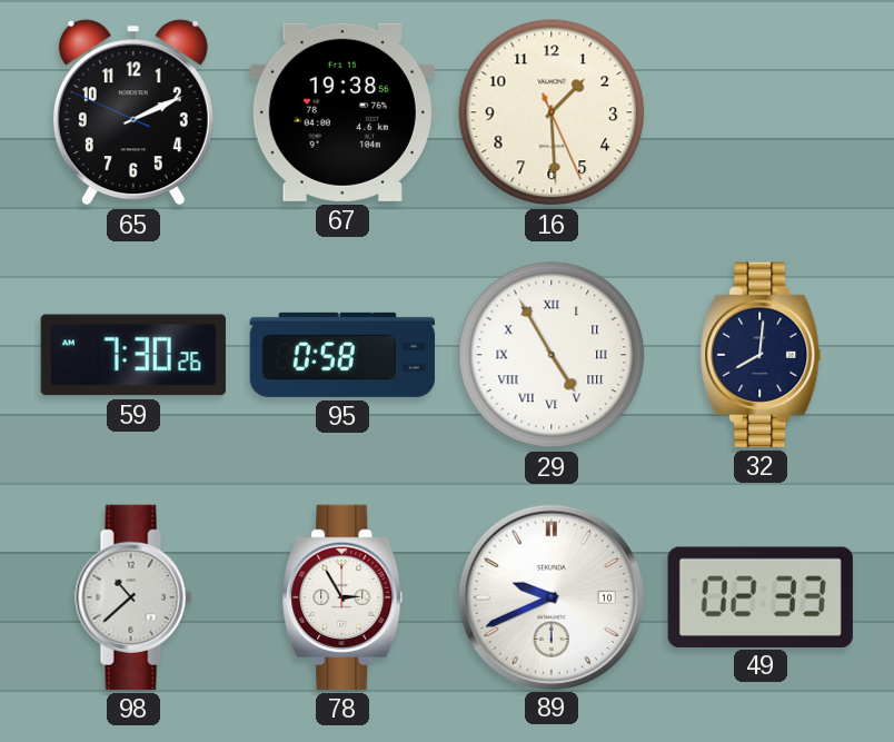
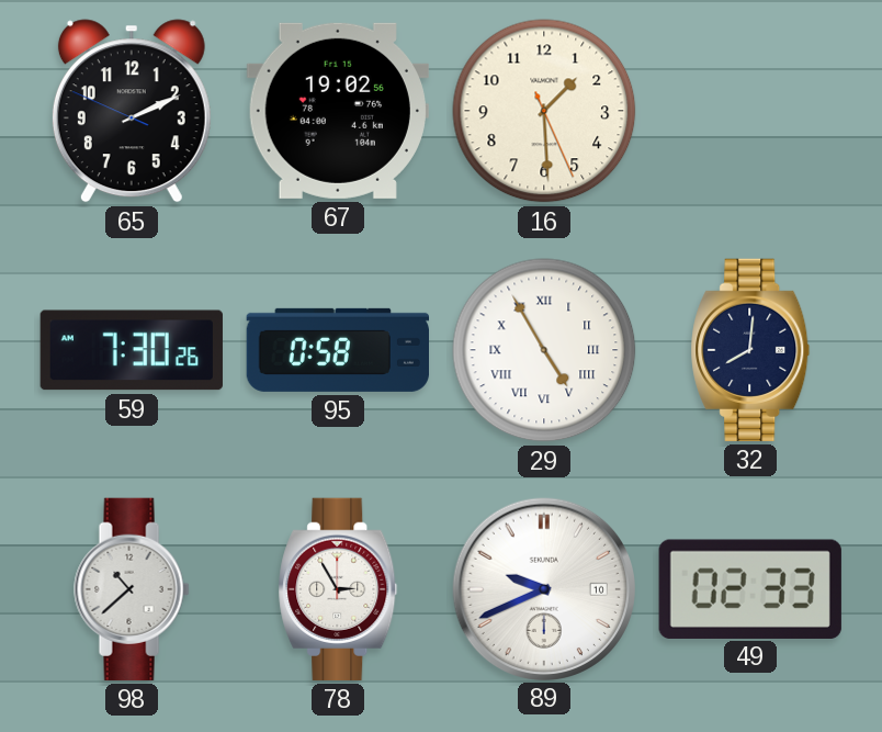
67: 19:38 -> 19:02
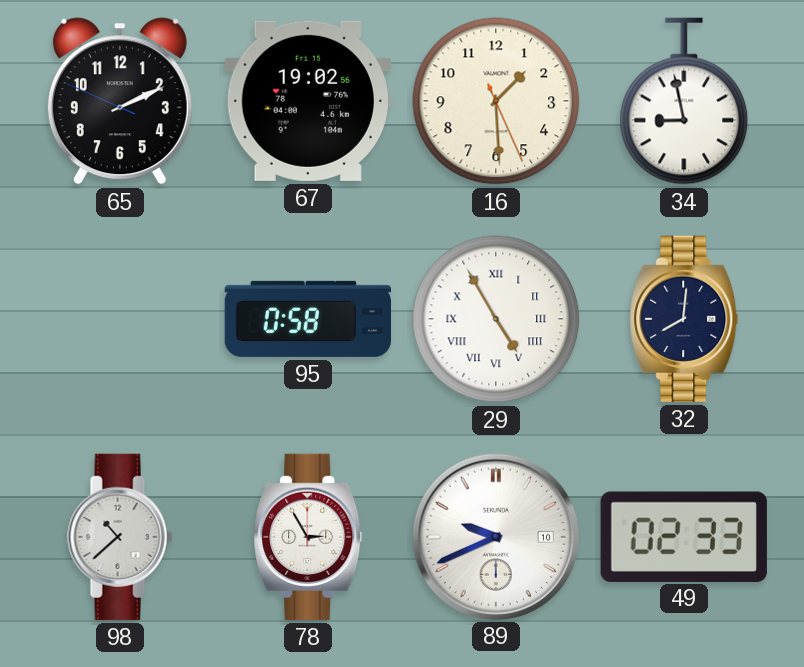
34: none -> 8:58
59: 7:30 -> none
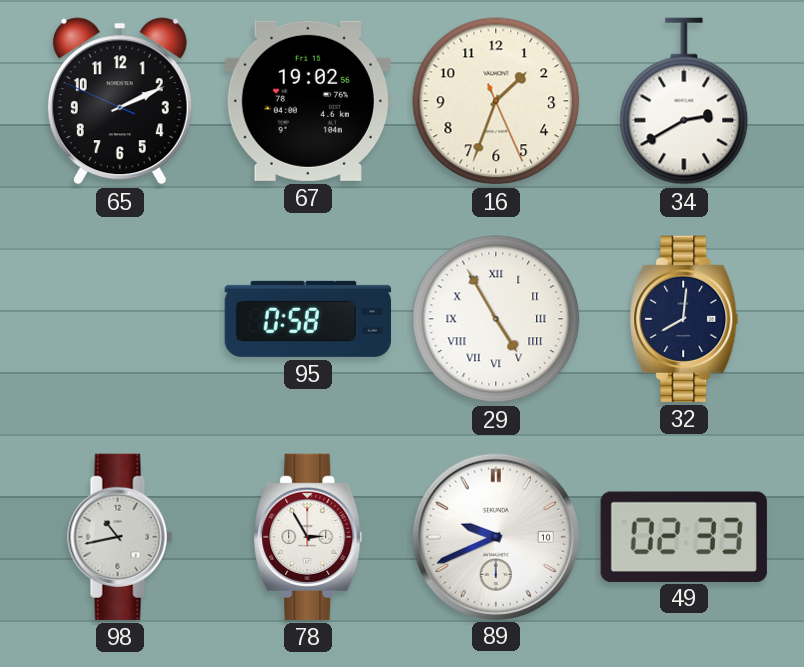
16: 1:29 -> 1:33
34: 8:58 -> 2:40
98: 10:38 -> 10:43
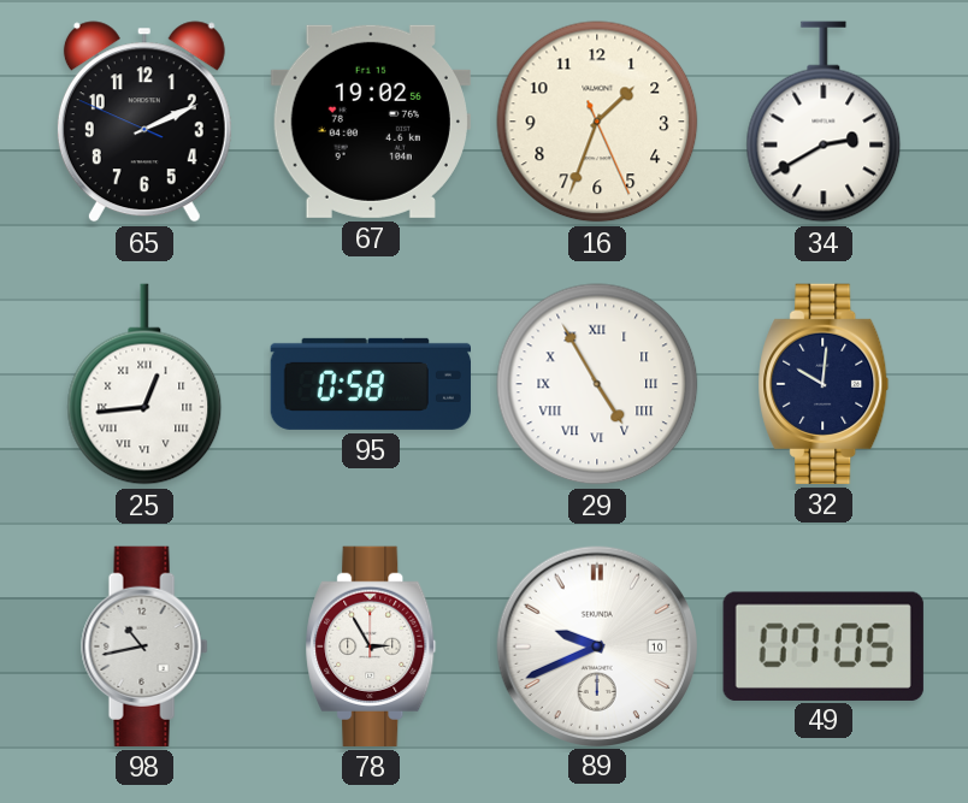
25: none -> 12:44
32: 8:01 -> 10:01
49: 02:33 -> 07:05
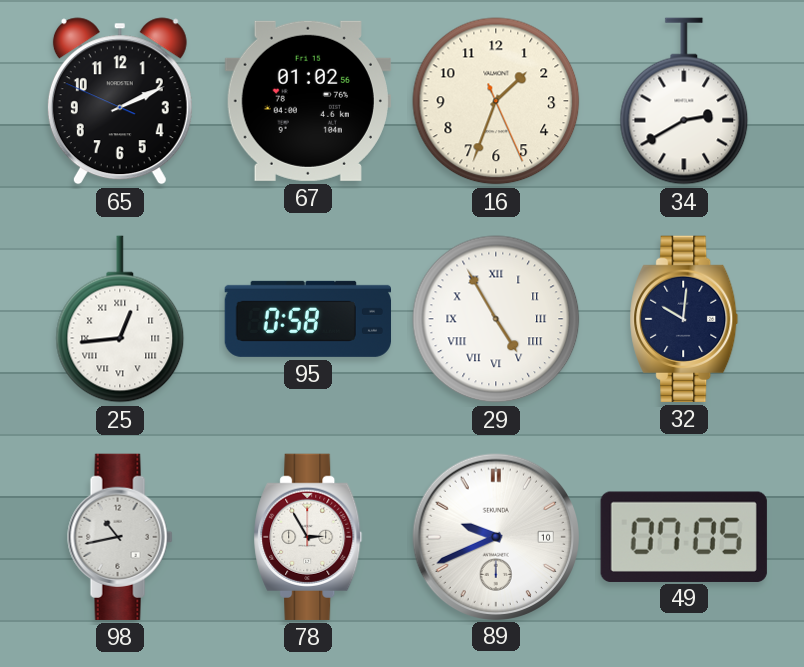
67: 19:02 -> 01:02
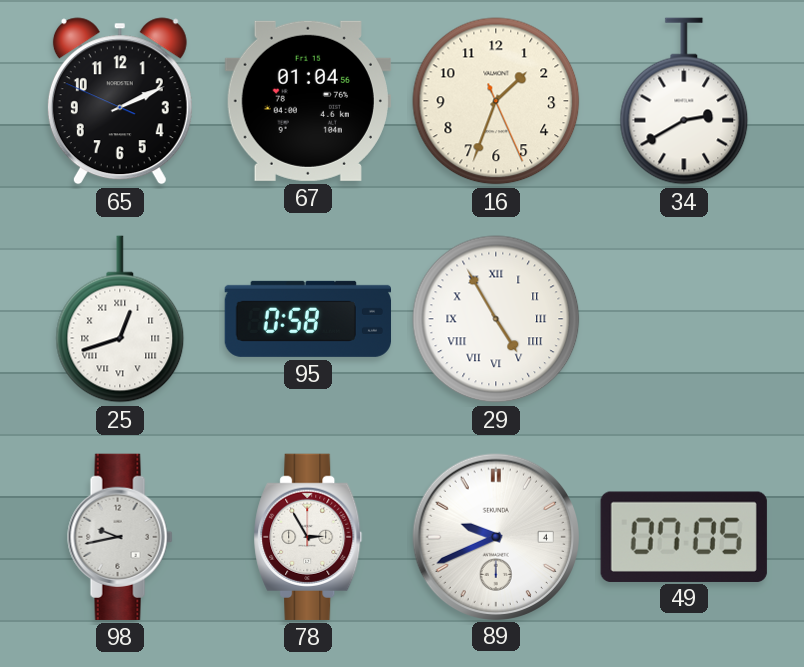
67: 01:02 -> 01:04
25: 12:44 -> 12:42
32: 10:01 -> none
98: 10:43 -> 9:43
89 date: 10 -> 4
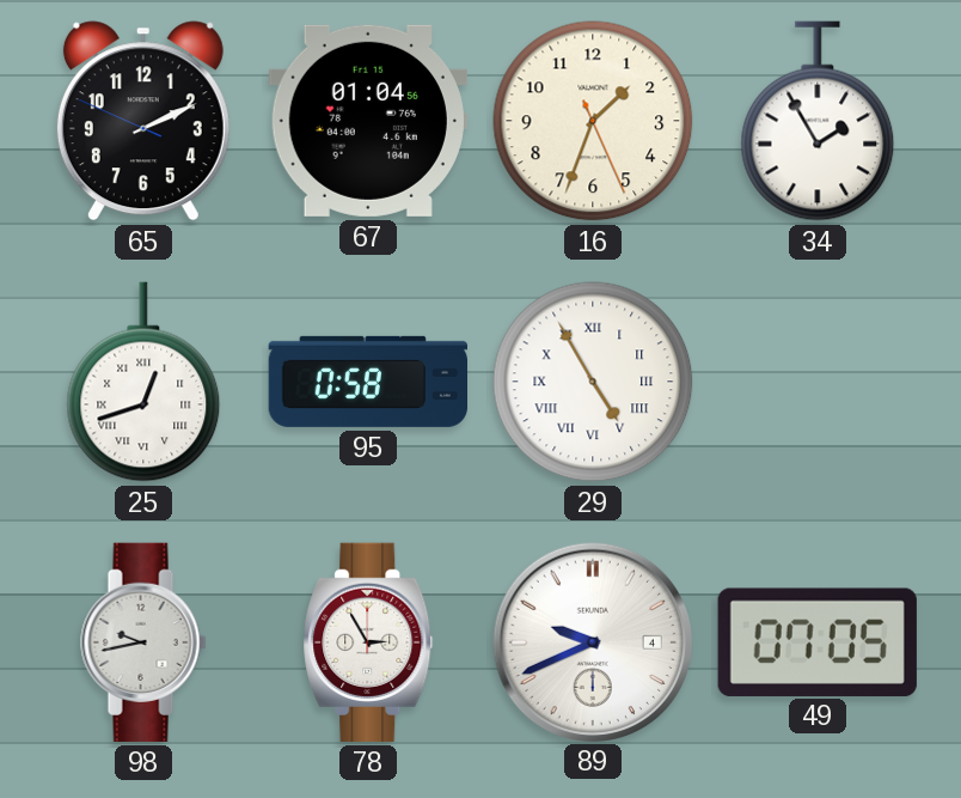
34: 2:40 -> 1:55
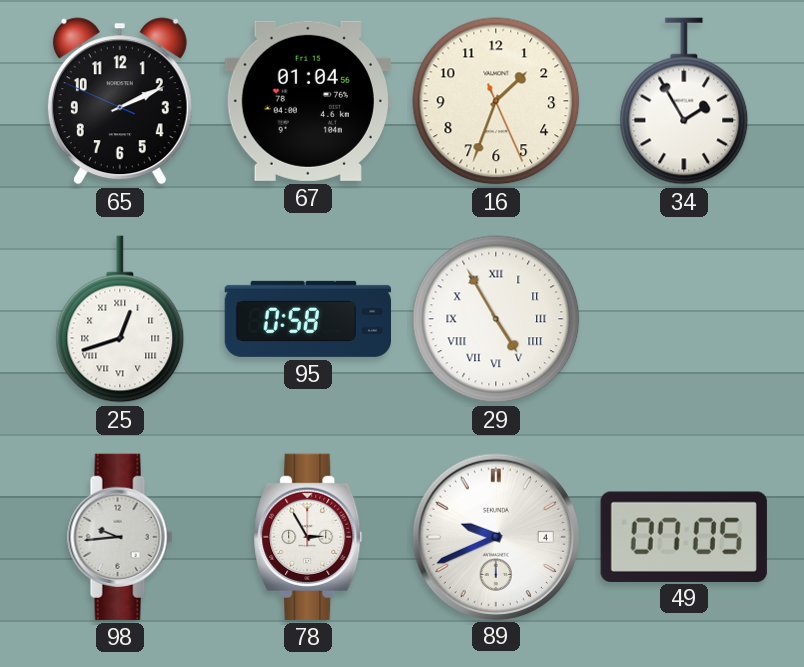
98: 9:43 -> 9:44
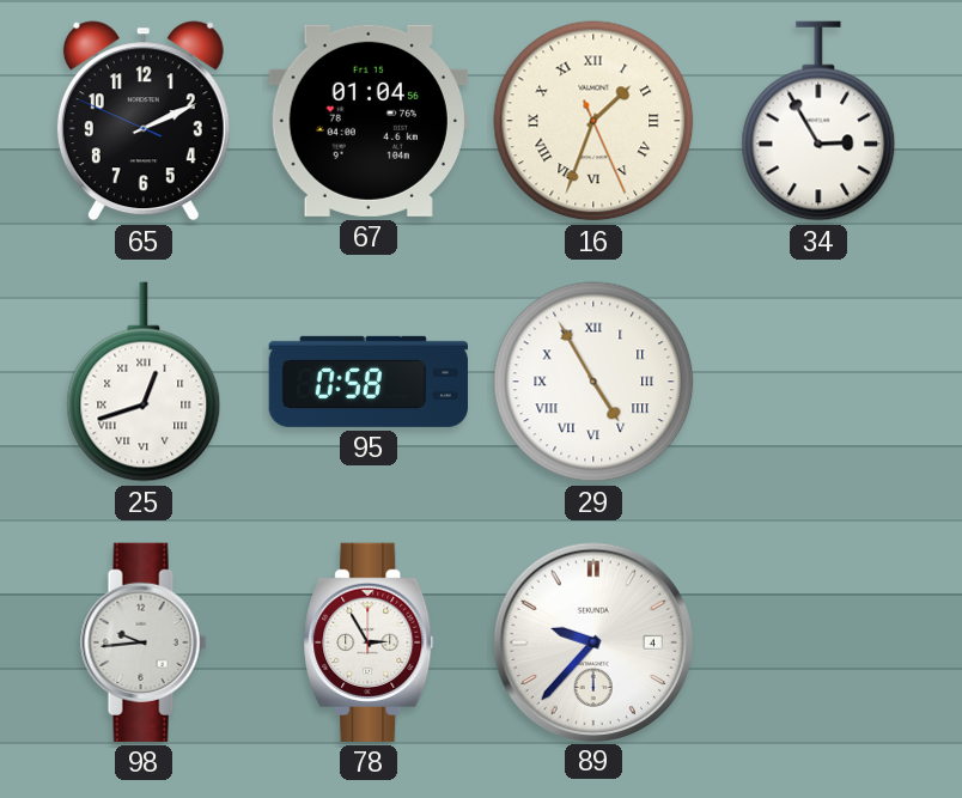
16 numerals: Arabic -> Roman
34: 1:55 -> 2:55
89: 9:41 -> 9:37
49: 07:05 -> none
